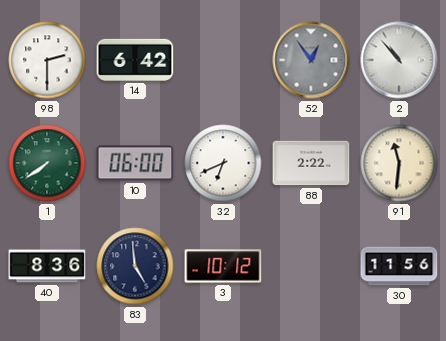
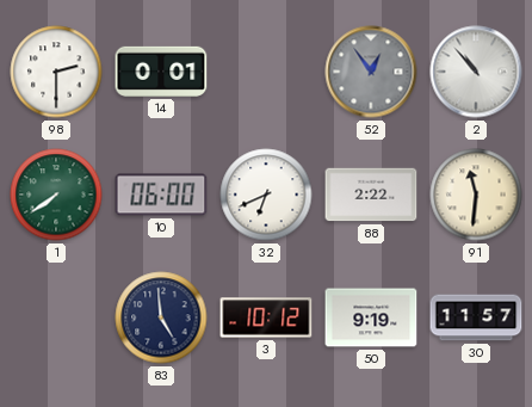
14: 6:42 -> 0:01
40: 8:36 -> none
50: none -> 9:19
30: 11:56 -> 11:57
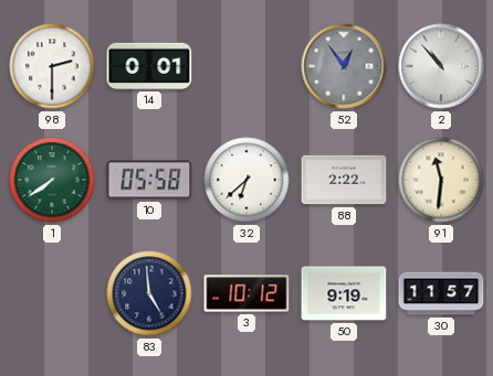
10: 06:00 -> 05:58
32: 6:41 -> 6:38
